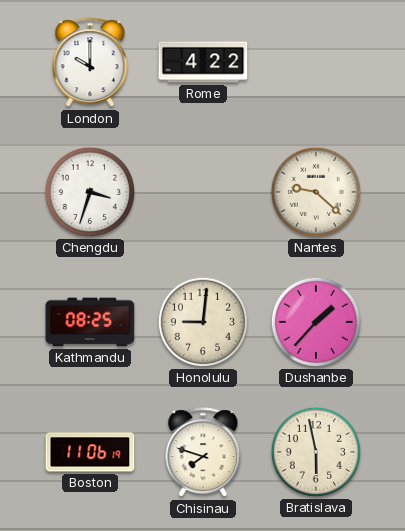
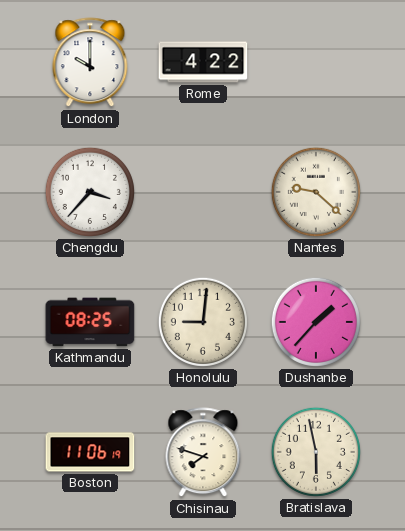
Chengdu: 3:33 -> 3:37
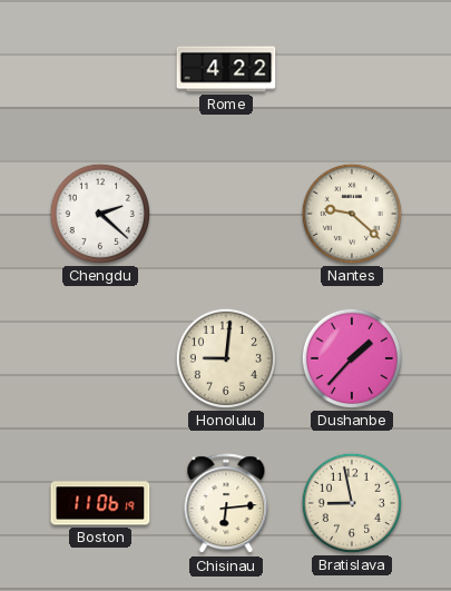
London: 10:00 -> none
Chengdu: 3:37 -> 2:22
Kathmandu: 08:25 -> none
Chisinau: 7:48 -> 6:14
Bratislava: 5:58 -> 8:58
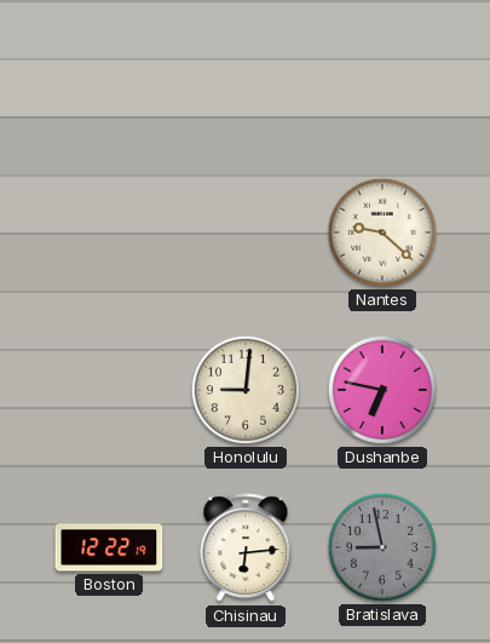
Rome: 4:22 -> none
Chengdu: 2:22 -> none
Dushanbe: 1:37 -> 6:47
Boston: 11:06 -> 12:22
Bratislava dial: cream -> grey
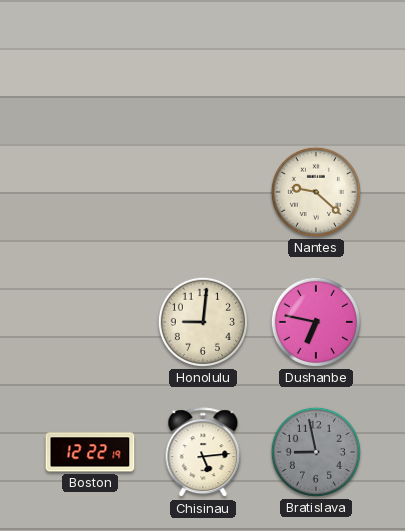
Chisinau: 6:14 -> 5:14
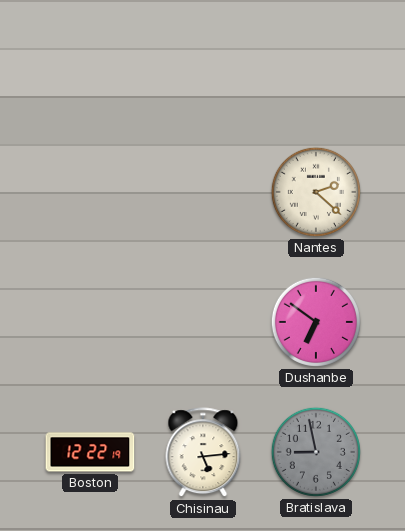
Nantes: 9:22 -> 2:22
Honolulu: 9:01 -> none
Dushanbe: 6:47 -> 6:51
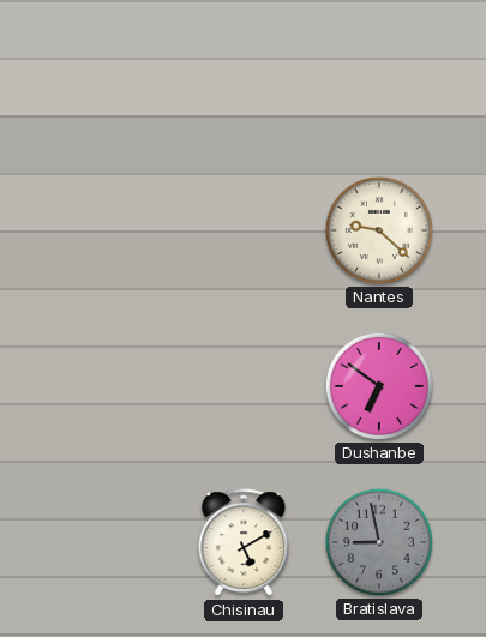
Nantes: 2:22 -> 9:22
Boston: 12:22 -> none
Chisinau: 5:14 -> 5:10
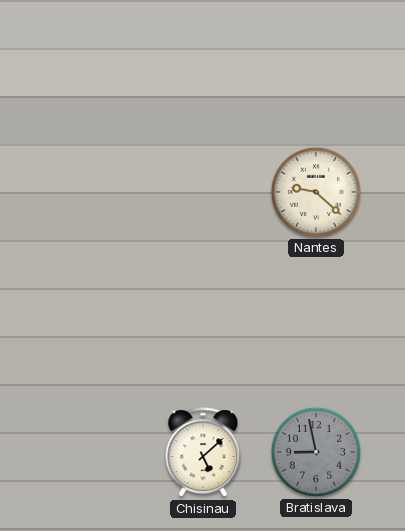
Dushanbe: 6:51 -> none
Chisinau: 5:10 -> 5:08
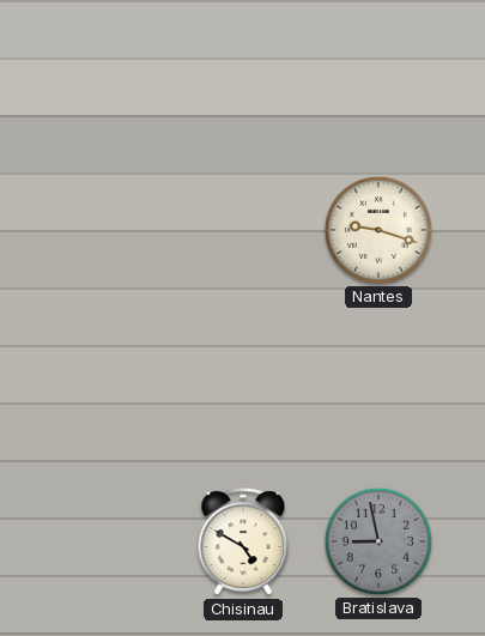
Nantes: 9:22 -> 9:18
Chisinau: 5:08 -> 4:50
